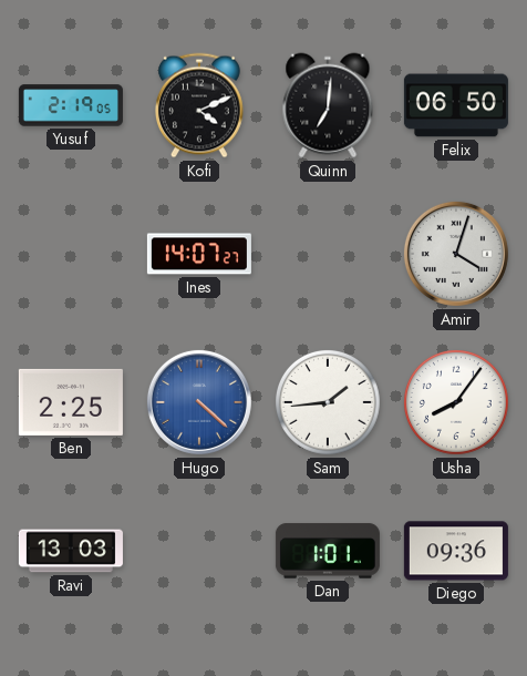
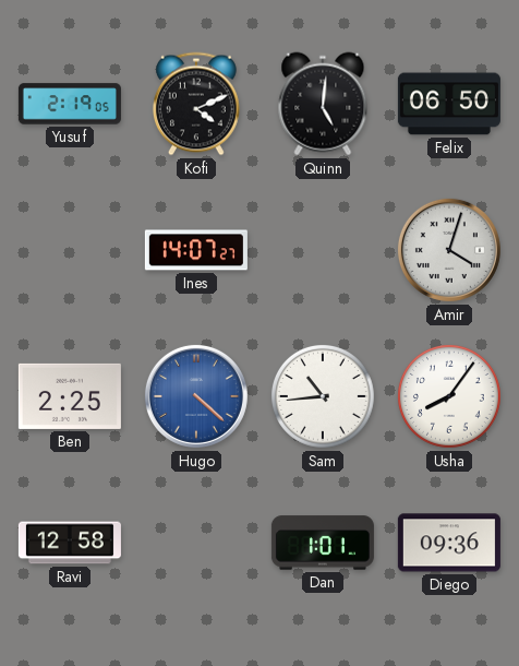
Quinn: 7:01 -> 5:01
Sam: 1:44 -> 10:44
Ravi: 13:03 -> 12:58
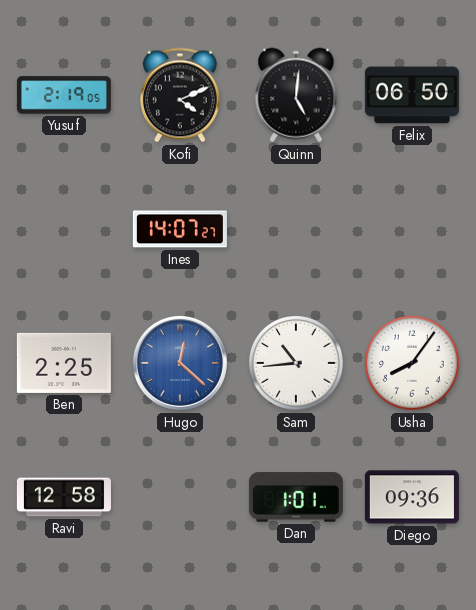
Amir: 4:03 -> none
Hugo: 4:22 -> 12:22
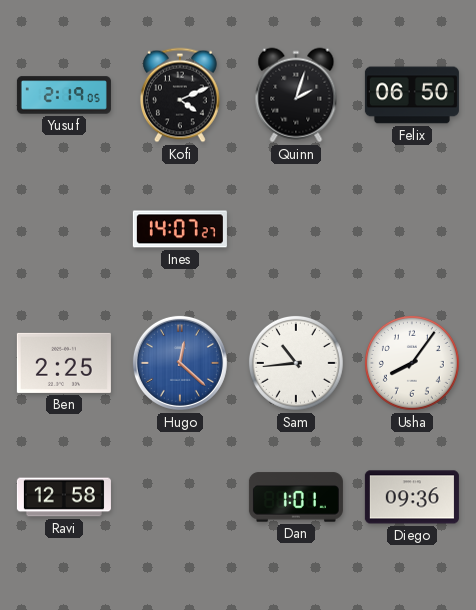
Quinn: 5:01 -> 2:03
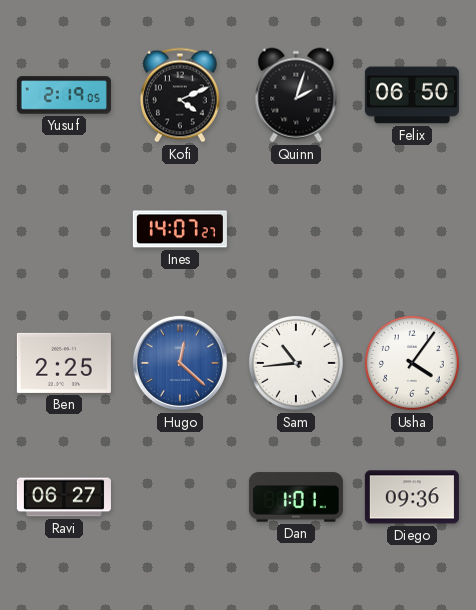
Usha: 8:06 -> 4:06
Ravi: 12:58 -> 06:27
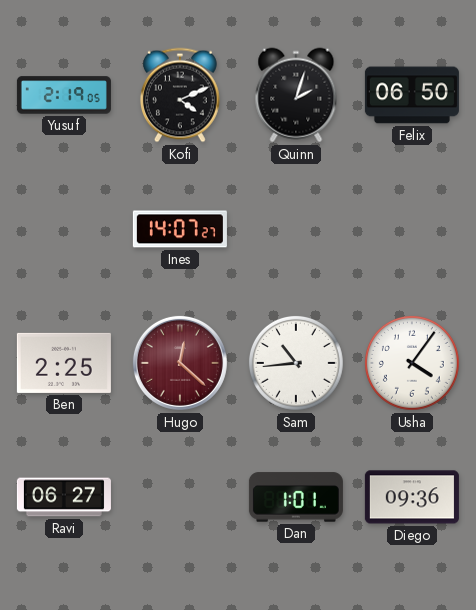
Hugo dial: blue -> burgundy
